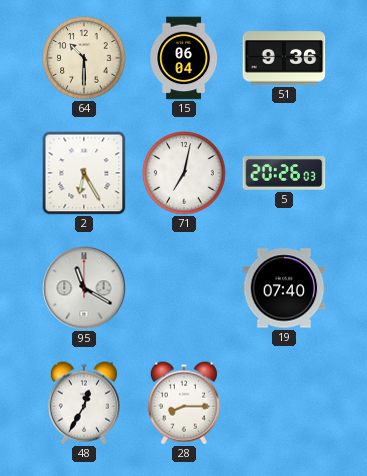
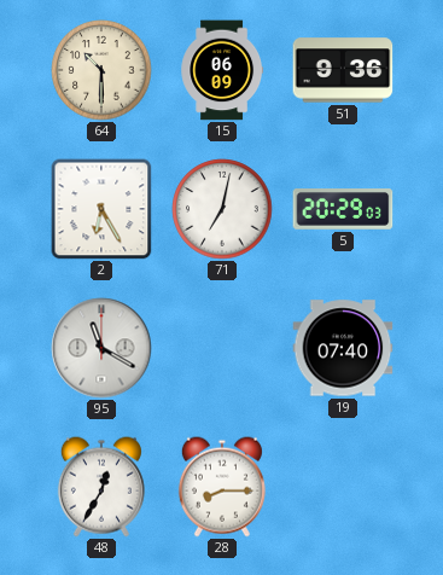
15: 06:04 -> 06:09
5: 20:26 -> 20:29
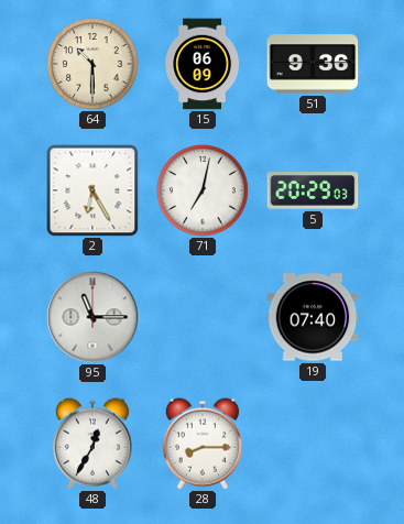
95: 11:20 -> 11:15
